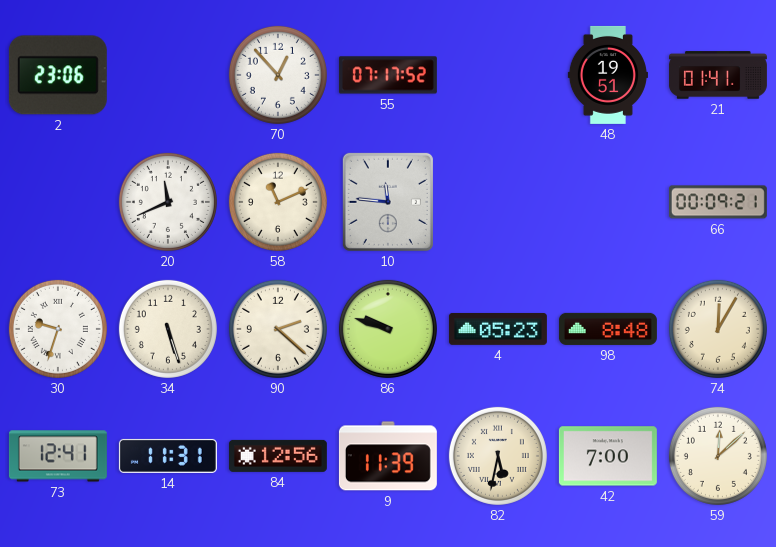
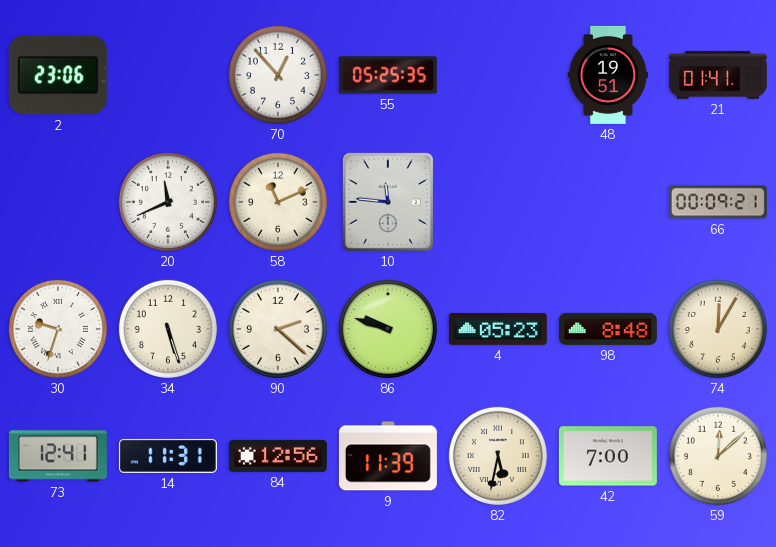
55: 07:17 -> 05:25
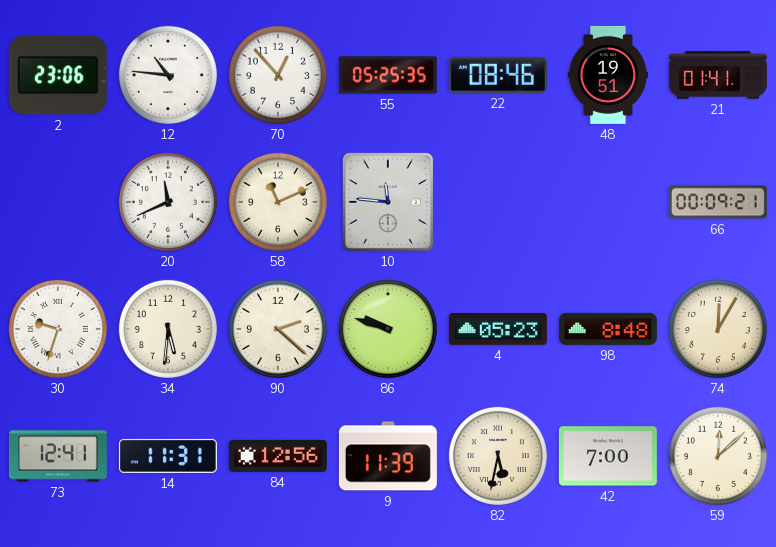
12: none -> 10:46
22: none -> 08:46
34: 5:27 -> 5:31
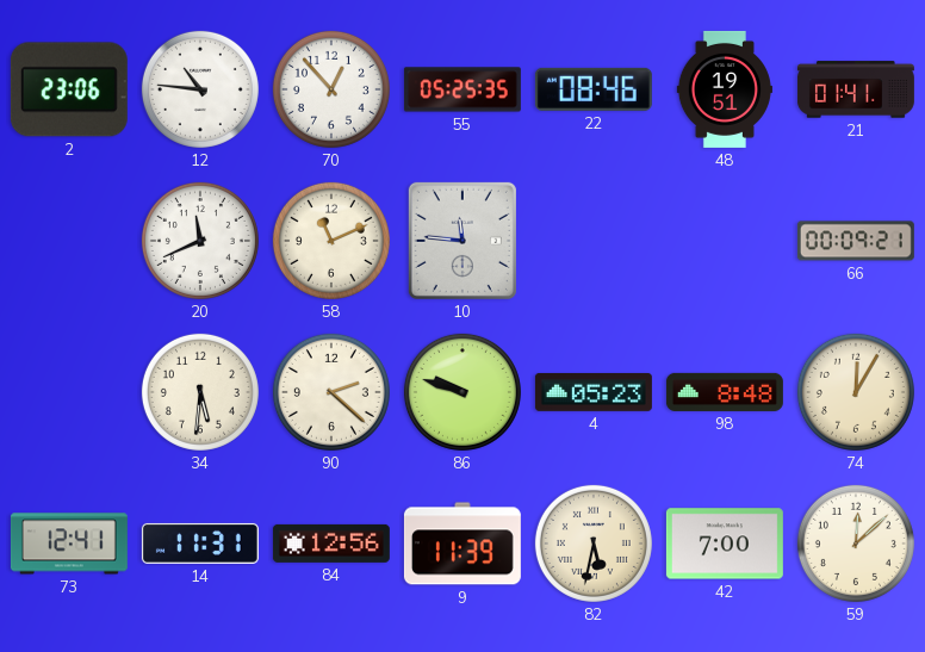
30: 9:33 -> none
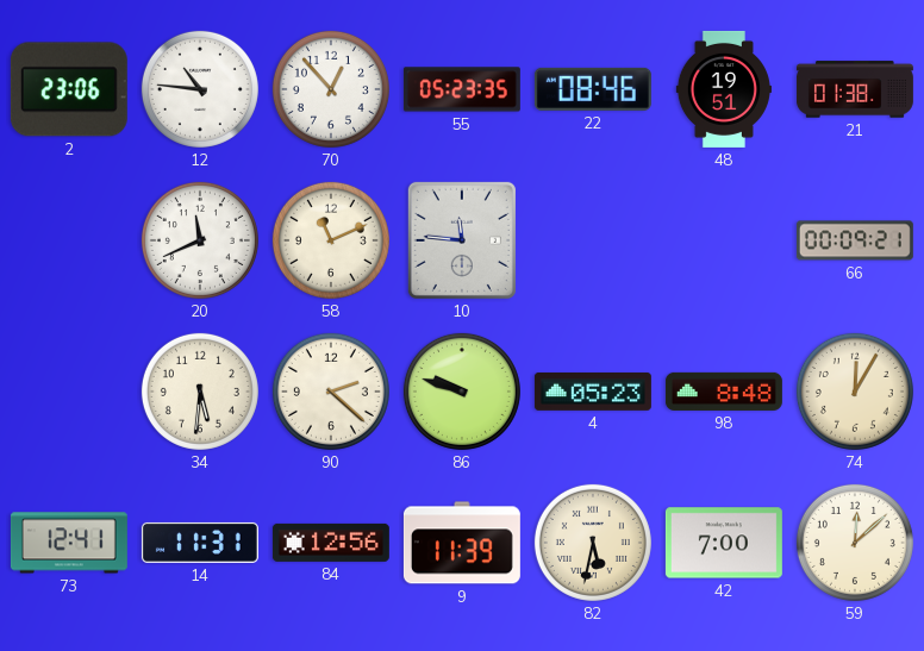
55: 05:25 -> 05:23
21: 01:41 -> 01:38
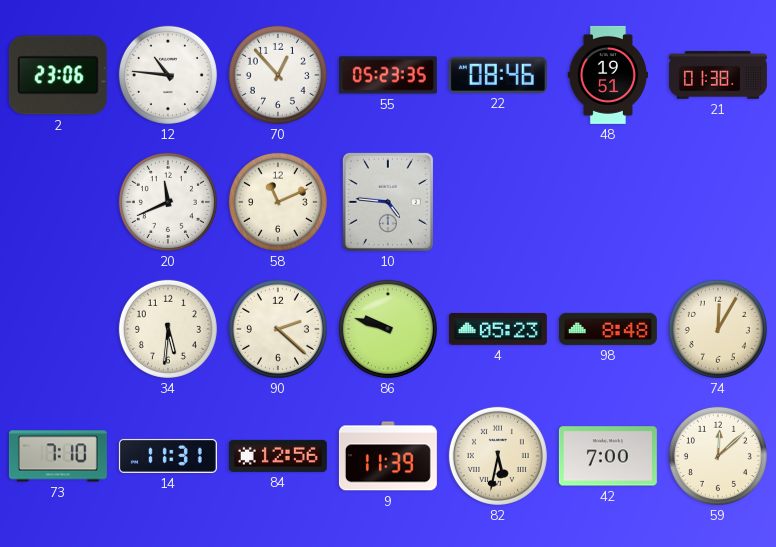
10: 11:46 -> 4:46
66: 00:09 -> none
73: 12:41 -> 7:10
